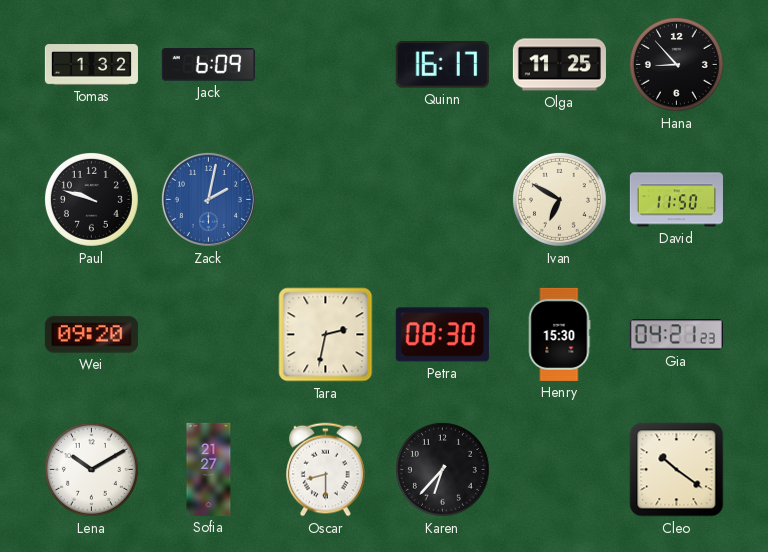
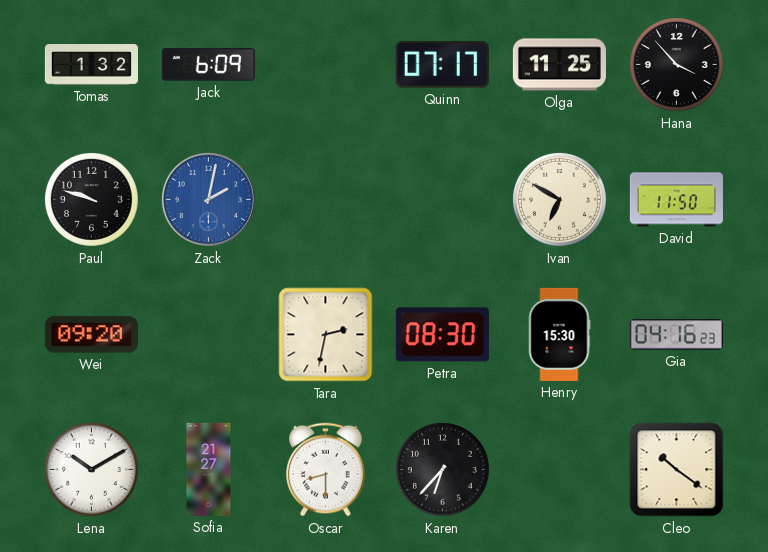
Quinn: 16:17 -> 07:17
Hana: 8:53 -> 3:53
Gia: 04:21 -> 04:16
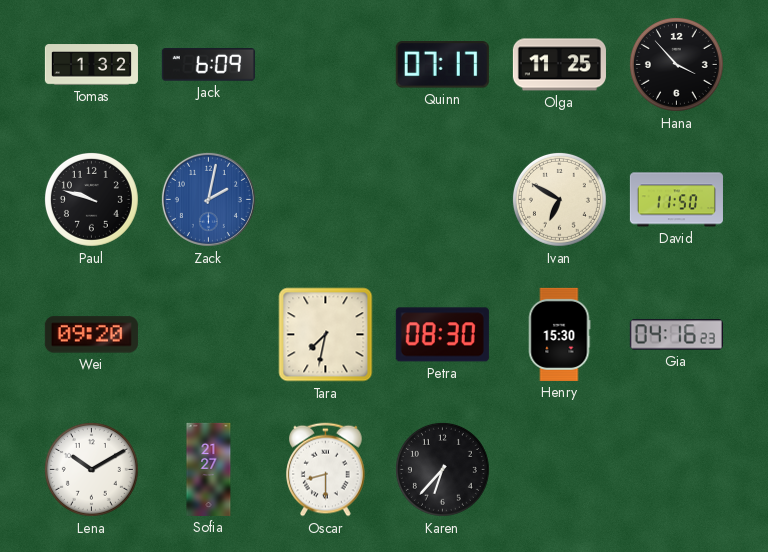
Tara: 2:32 -> 7:32
Cleo: 10:21 -> none
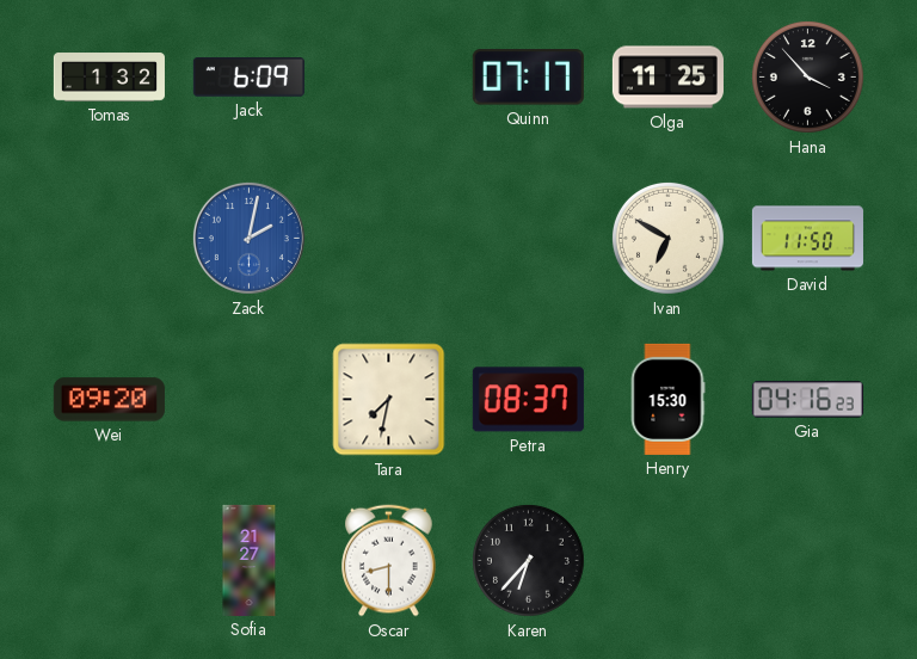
Paul: 9:48 -> none
Petra: 08:30 -> 08:37
Lena: 10:10 -> none
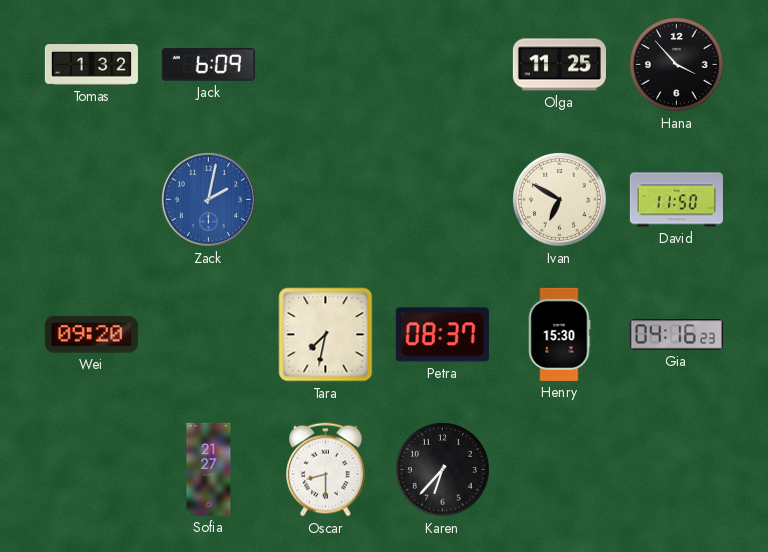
Quinn: 07:17 -> none
